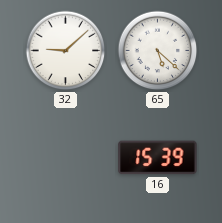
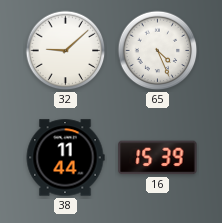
65: 5:22 -> 4:26
38: none -> 11:44
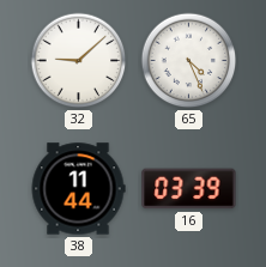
16: 15:39 -> 03:39
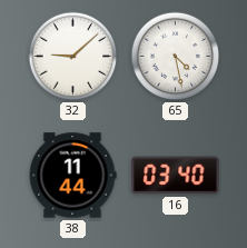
65: 4:26 -> 4:28
16: 03:39 -> 03:40
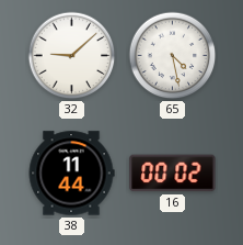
16: 03:40 -> 00:02
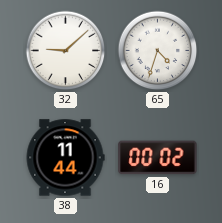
65: 4:28 -> 4:33
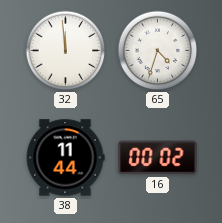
32: 9:08 -> 11:59
